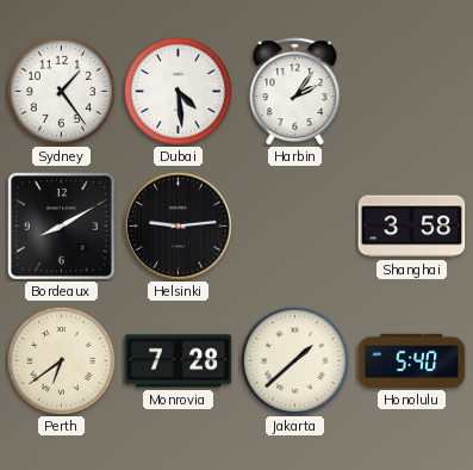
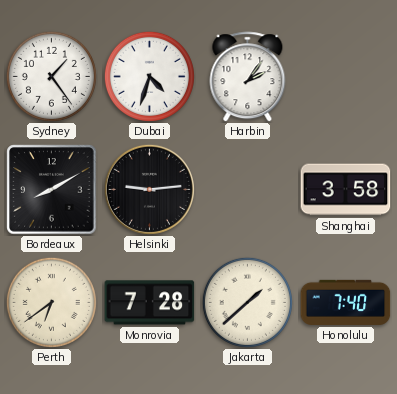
Dubai: 4:29 -> 4:33
Honolulu: 5:40 -> 7:40
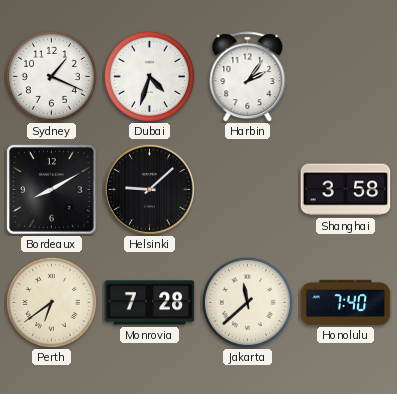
Sydney: 1:24 -> 1:19
Helsinki: 9:14 -> 9:08
Jakarta: 1:38 -> 11:38
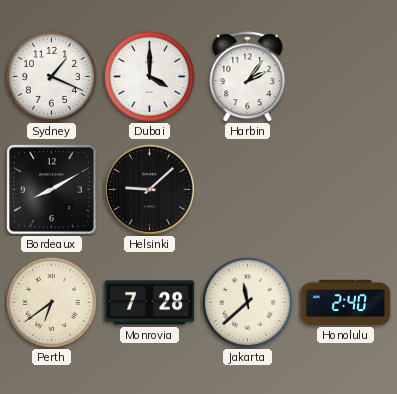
Dubai: 4:33 -> 4:00
Shanghai: 3:58 -> none
Honolulu: 7:40 -> 2:40
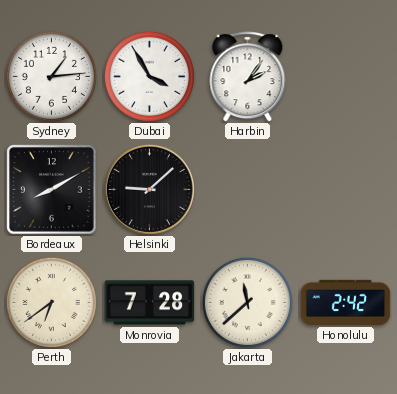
Sydney: 1:19 -> 1:14
Dubai: 4:00 -> 3:55
Honolulu: 2:40 -> 2:42
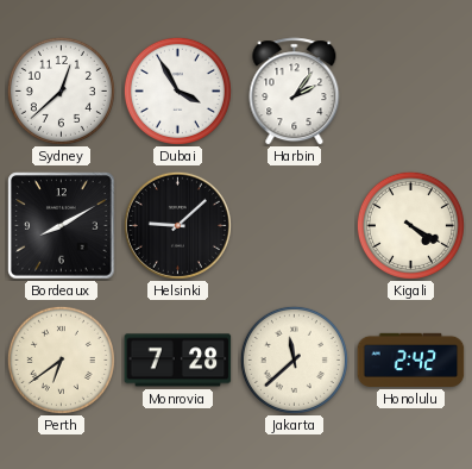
Sydney: 1:14 -> 12:38
Kigali: none -> 4:20
